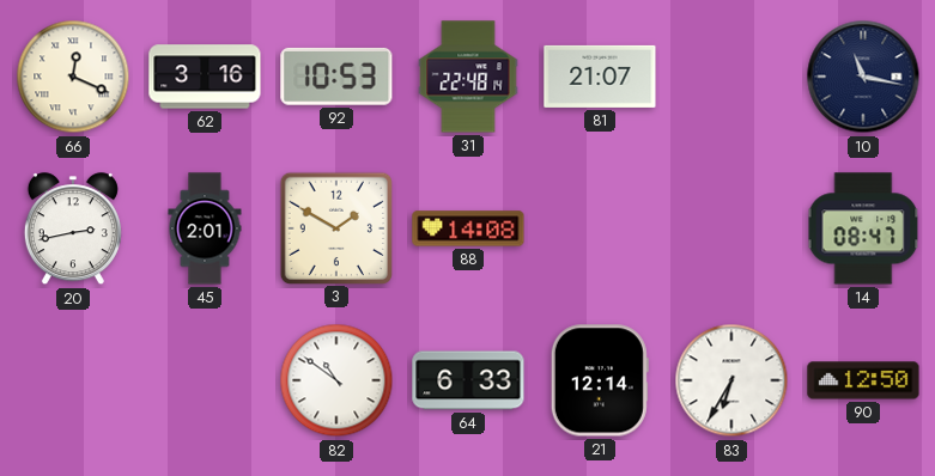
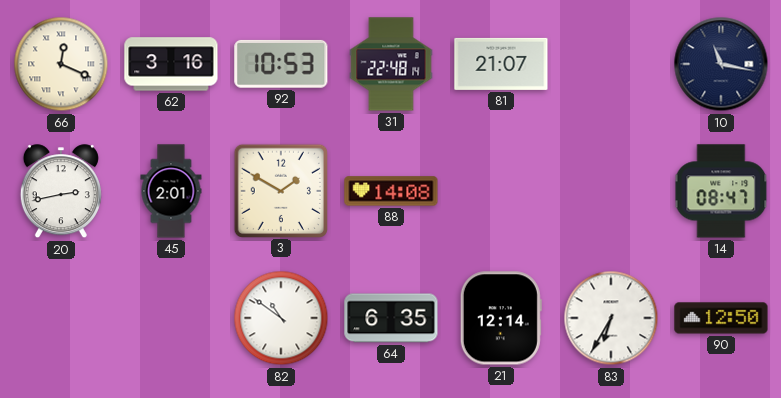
64: 6:33 -> 6:35
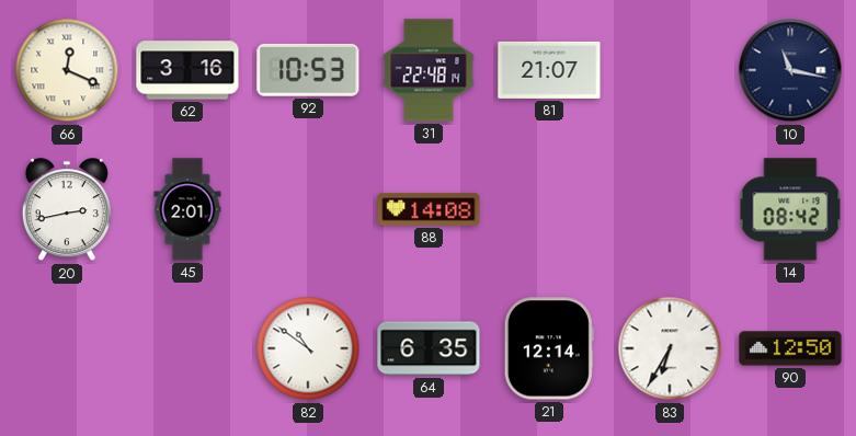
3: 1:50 -> none
14: 08:47 -> 08:42
